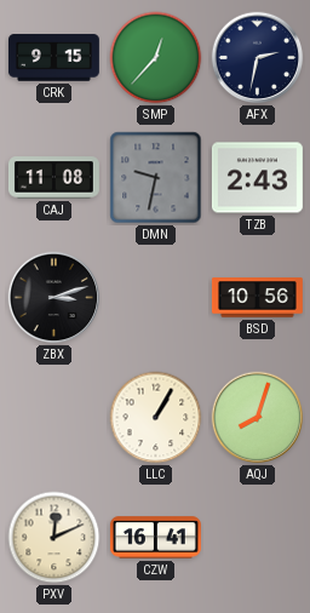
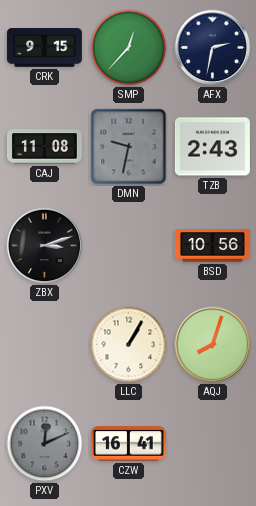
PXV dial: cream -> grey
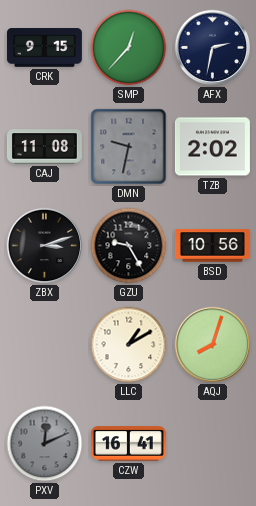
TZB: 2:43 -> 2:02
GZU: none -> 9:25
LLC: 1:05 -> 1:10
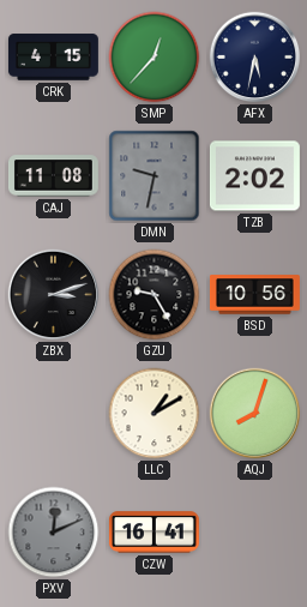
CRK: 9:15 -> 4:15
AFX: 2:32 -> 5:32
